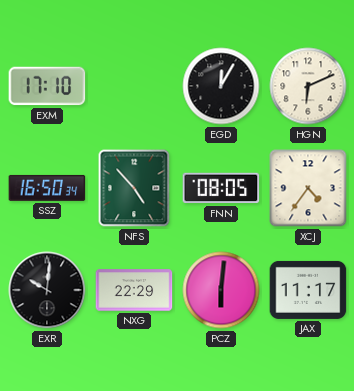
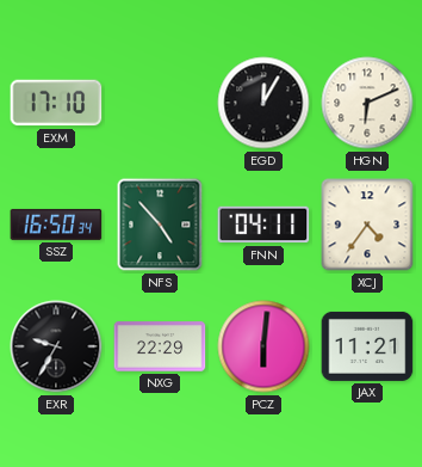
FNN: 08:05 -> 04:11
EXR: 10:01 -> 9:35
JAX: 11:17 -> 11:21
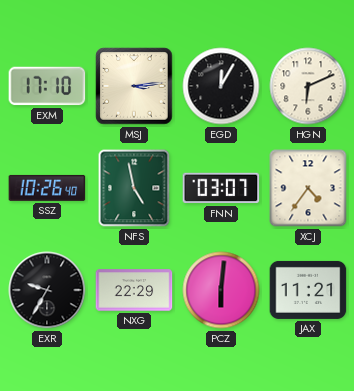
MSJ: none -> 3:14
SSZ: 16:50 -> 10:26
NFS: 4:53 -> 4:58
FNN: 04:11 -> 03:07
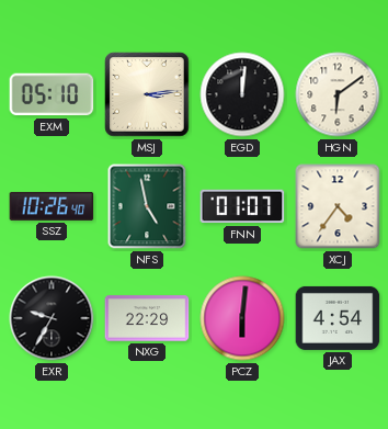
EXM: 17:10 -> 05:10
EGD: 12:05 -> 12:01
HGN: 6:11 -> 6:09
FNN: 03:07 -> 01:07
JAX: 11:21 -> 4:54
